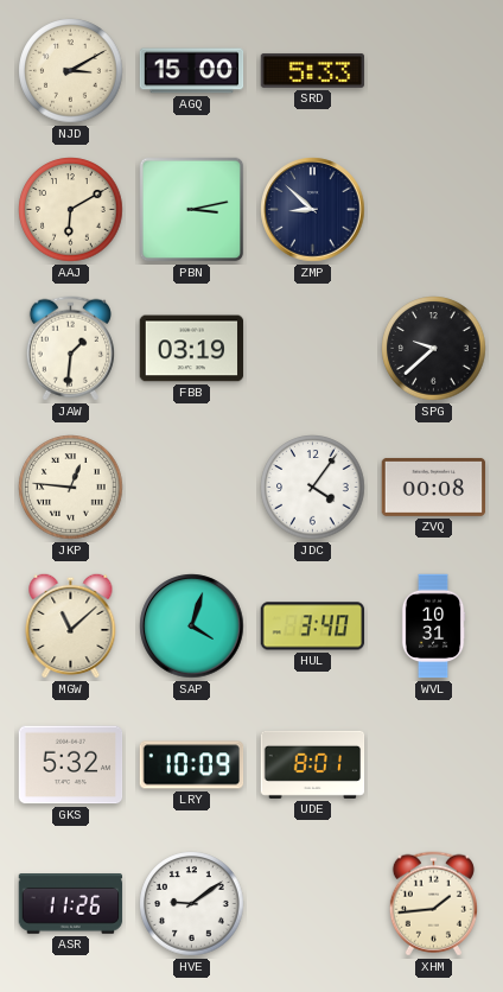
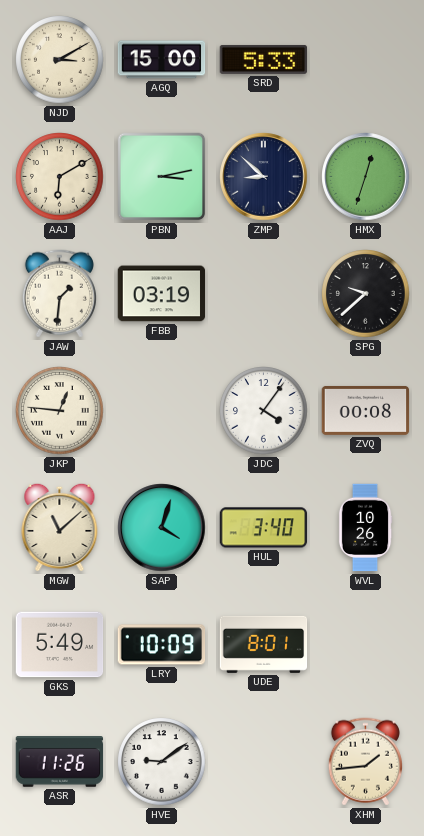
HMX: none -> 12:33
WVL: 10:31 -> 10:26
GKS: 5:32 -> 5:49
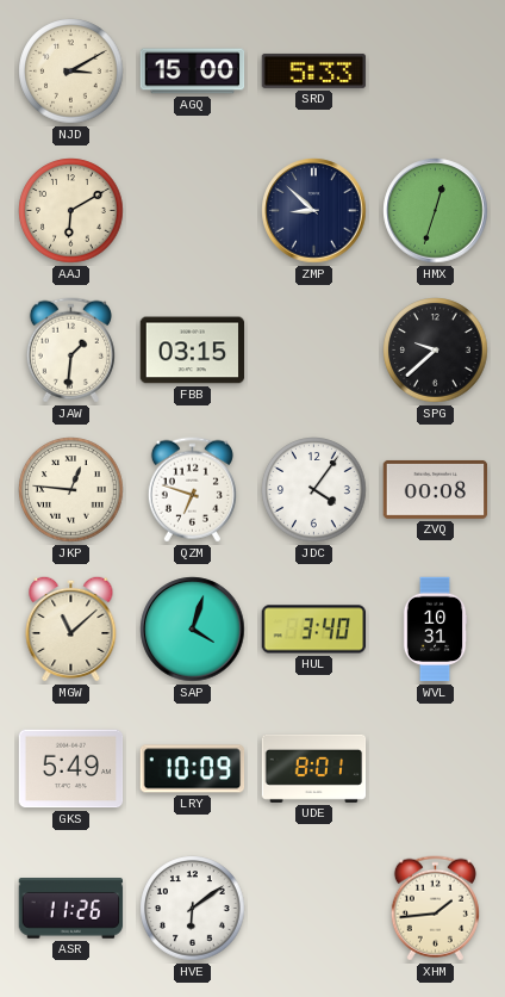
PBN: 3:13 -> none
FBB: 03:19 -> 03:15
QZM: none -> 6:48
WVL: 10:26 -> 10:31
HVE: 9:09 -> 6:09
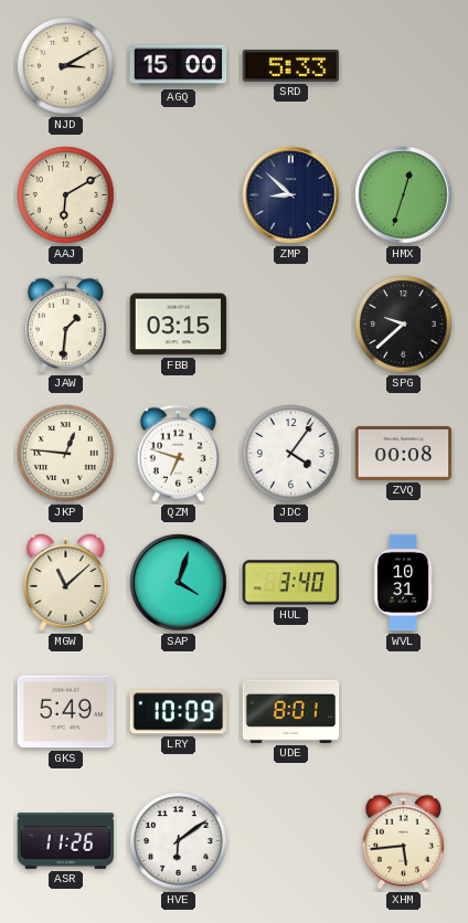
XHM: 1:44 -> 5:44
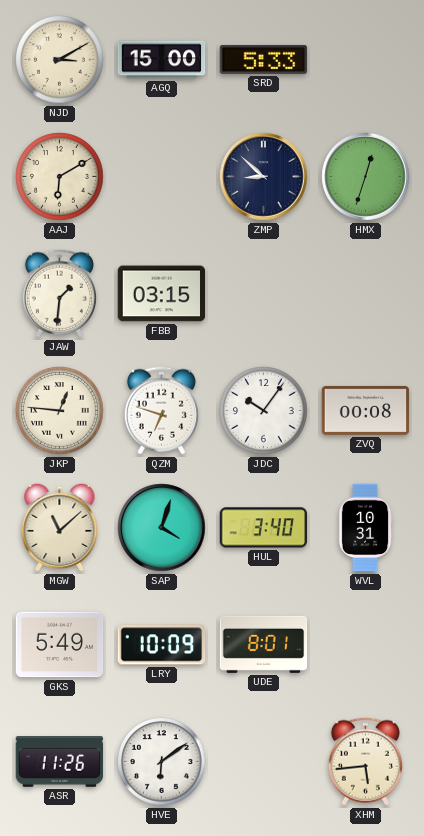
SPG: 9:38 -> none
JDC: 4:06 -> 10:06
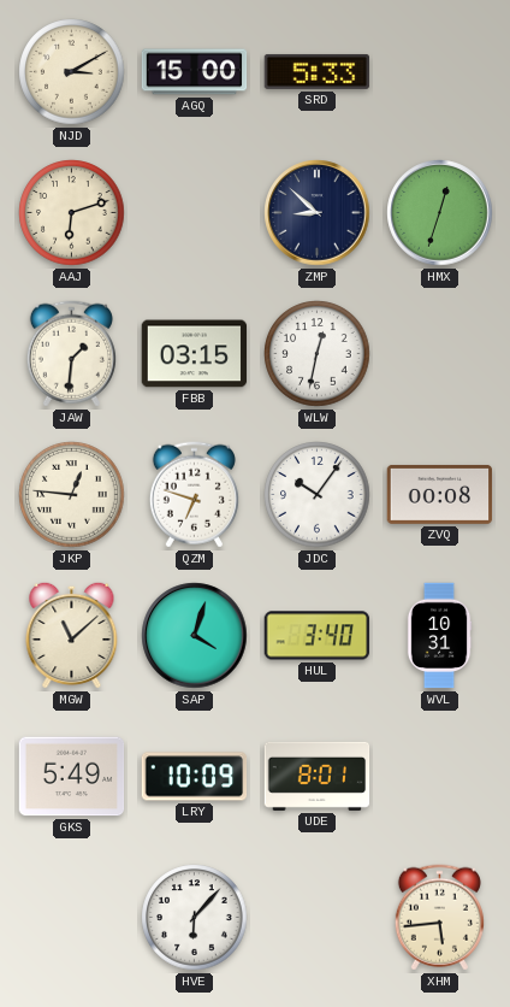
AAJ: 6:10 -> 6:12
WLW: none -> 12:32
ASR: 11:26 -> none
HVE: 6:09 -> 6:07
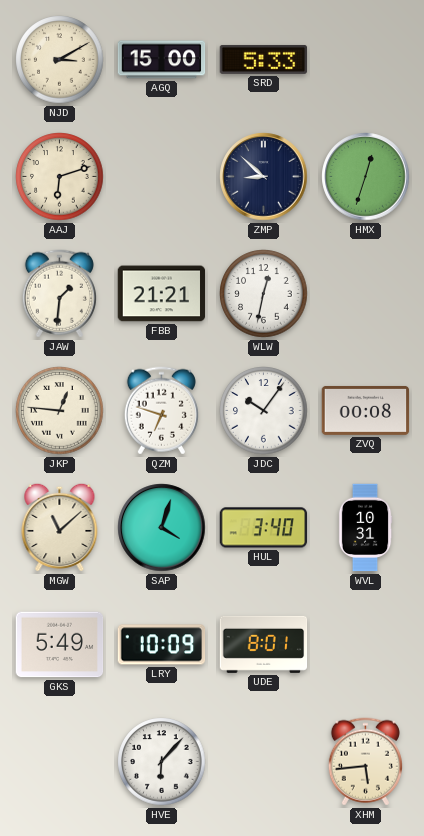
FBB: 03:15 -> 21:21
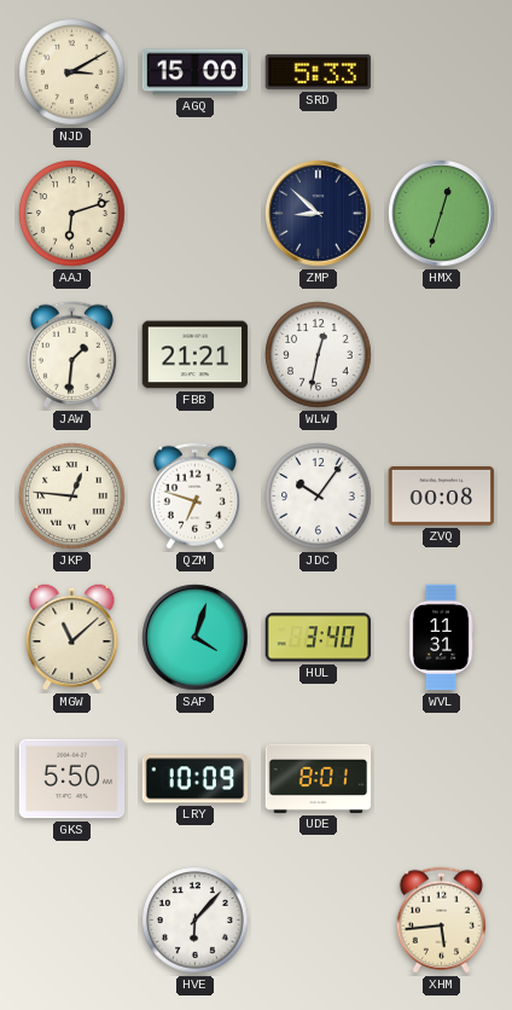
WVL: 10:31 -> 11:31
GKS: 5:49 -> 5:50
